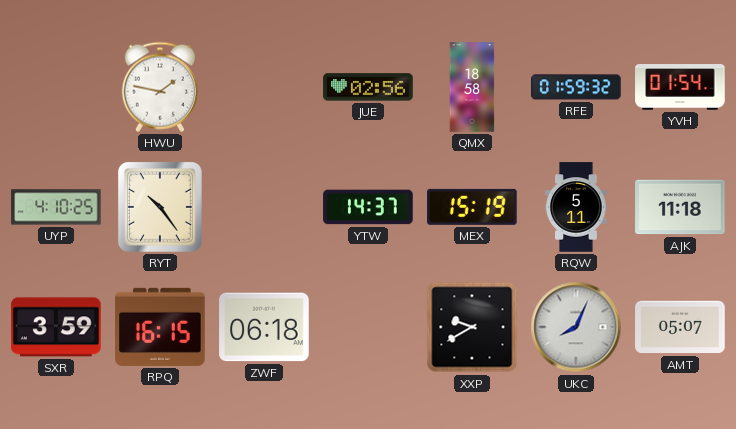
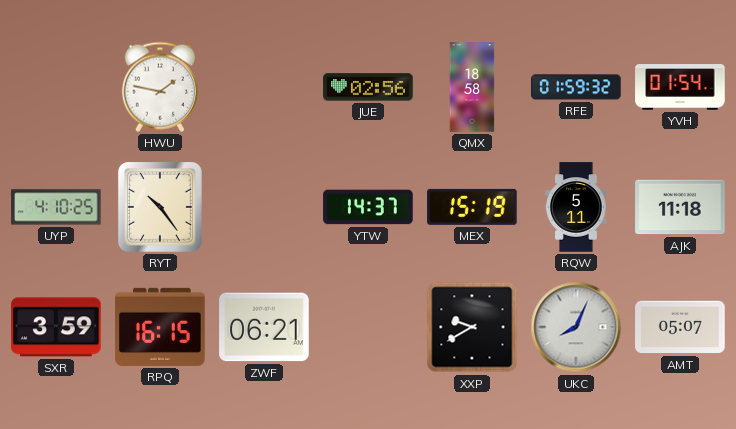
ZWF: 06:18 -> 06:21
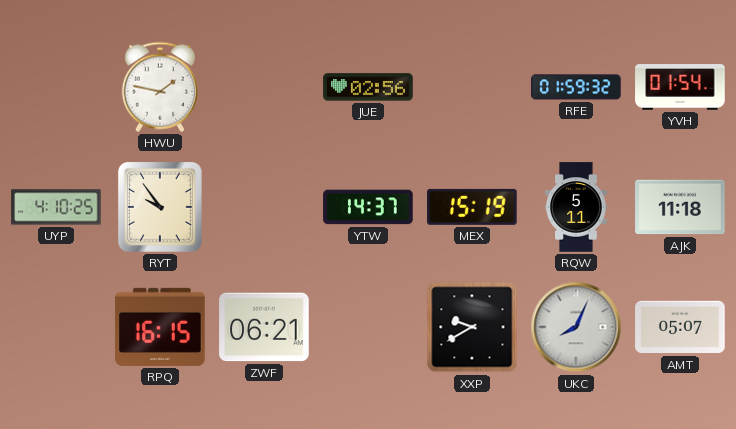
QMX: 18:58 -> none
RYT: 10:24 -> 9:54
SXR: 3:59 -> none
